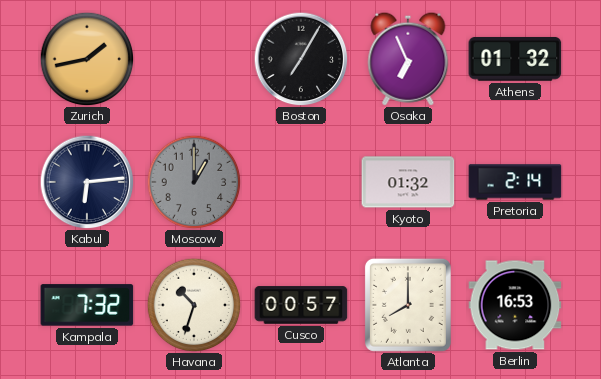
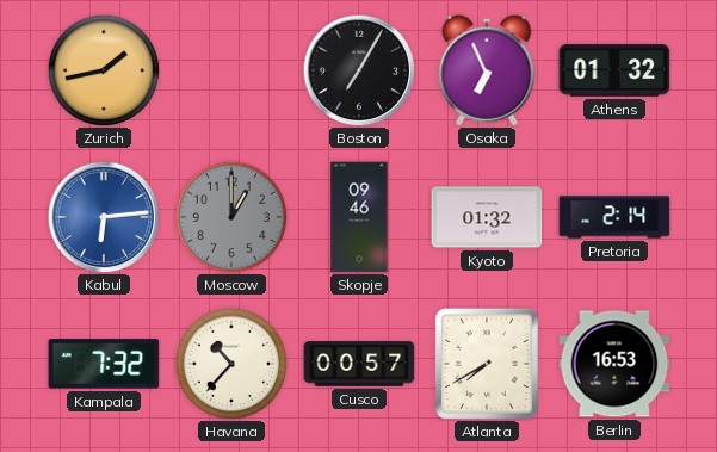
Kabul dial: navy -> blue
Skopje: none -> 09:46
Havana: 10:33 -> 10:37
Atlanta: 8:00 -> 7:40
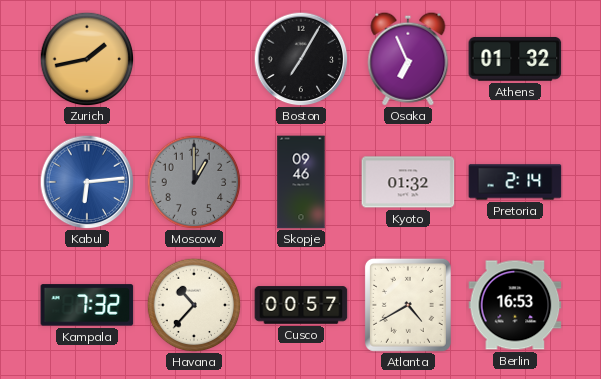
Atlanta: 7:40 -> 4:40
